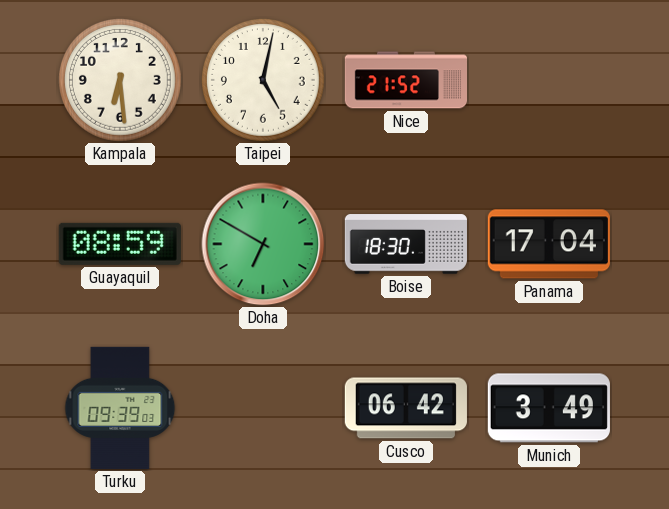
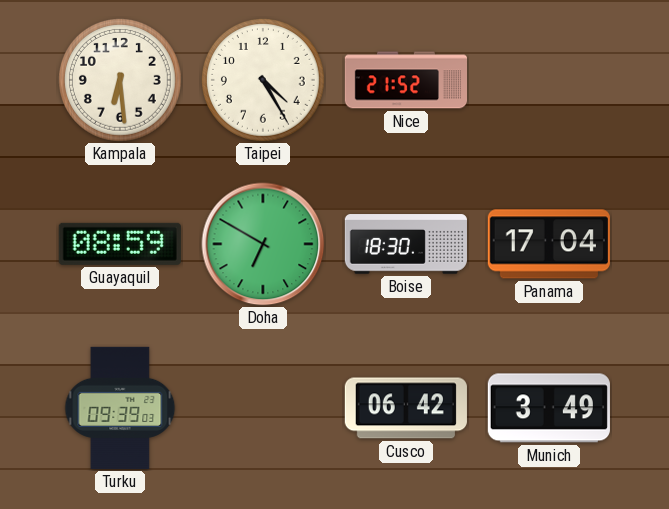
Taipei: 5:02 -> 4:25
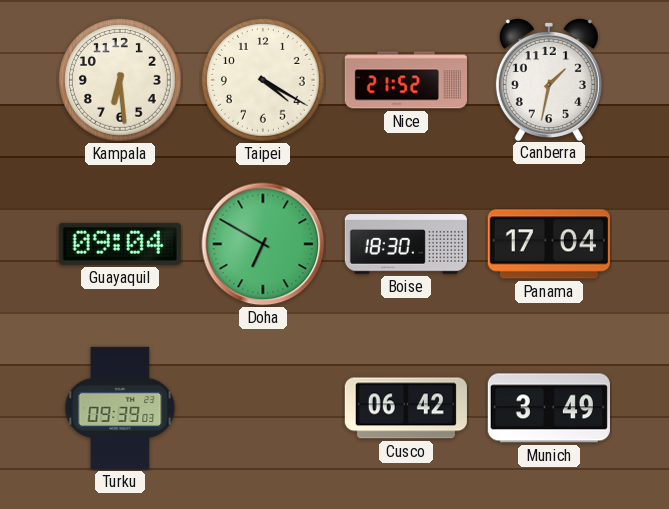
Taipei: 4:25 -> 4:20
Canberra: none -> 1:32
Guayaquil: 08:59 -> 09:04
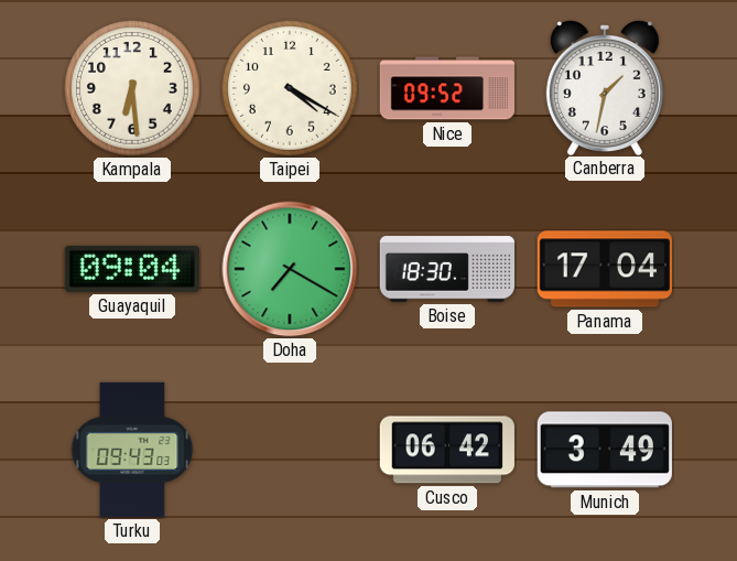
Nice: 21:52 -> 09:52
Doha: 6:50 -> 7:20
Turku: 09:39 -> 09:43
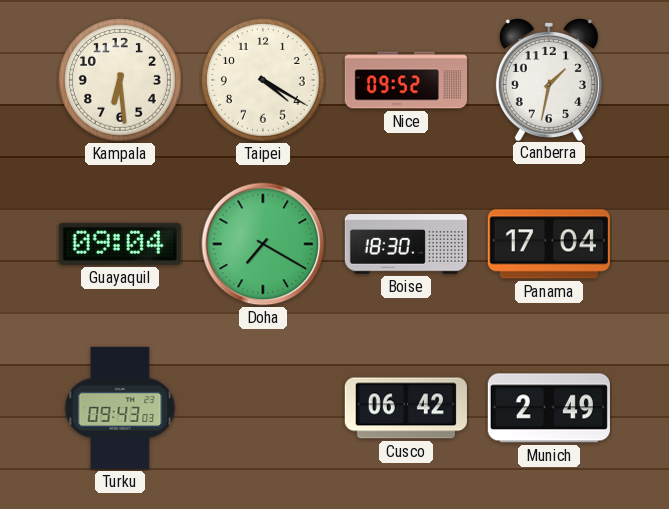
Munich: 3:49 -> 2:49
